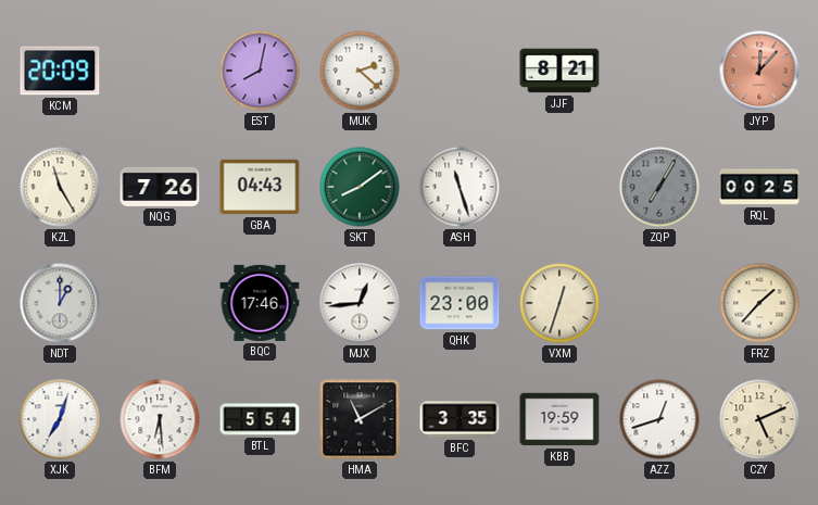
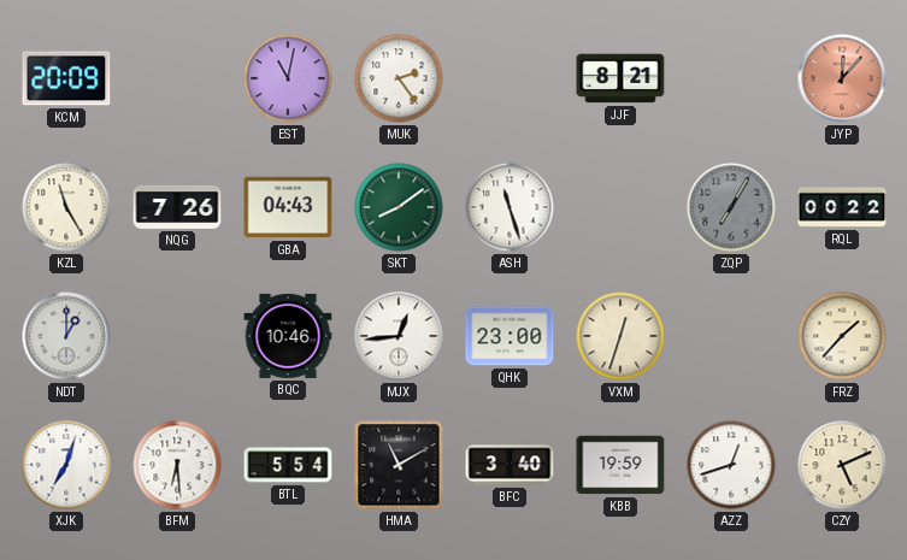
EST: 8:02 -> 11:02
MUK: 2:22 -> 2:24
RQL: 00:25 -> 00:22
BQC: 17:46 -> 10:46
BFC: 3:35 -> 3:40
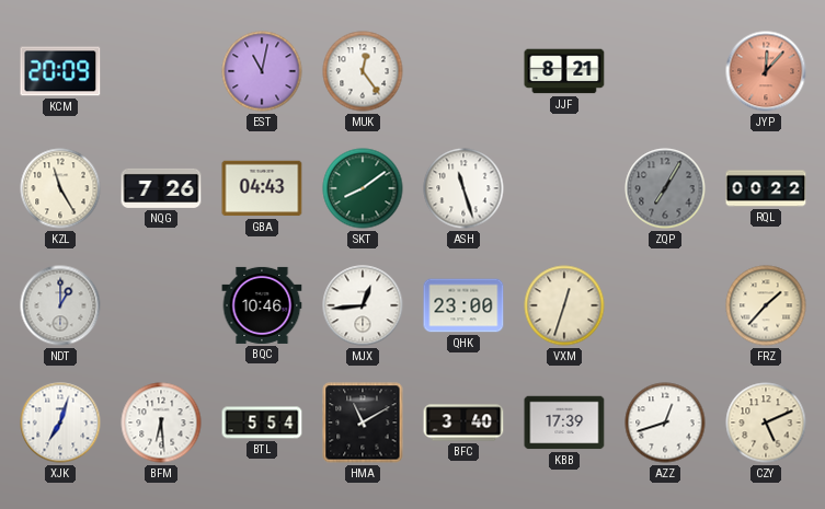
MUK: 2:24 -> 12:24
KBB: 19:59 -> 17:39
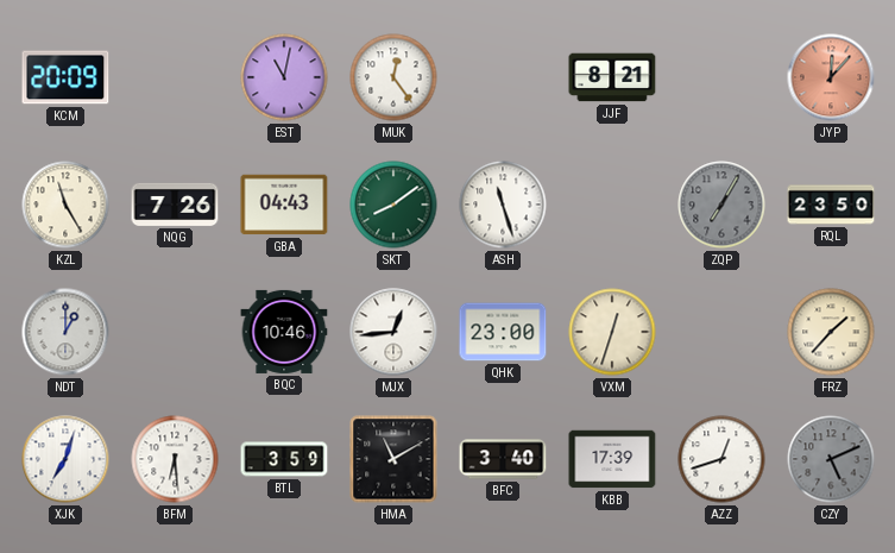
RQL: 00:22 -> 23:50
BTL: 5:54 -> 3:59
CZY dial: cream -> grey
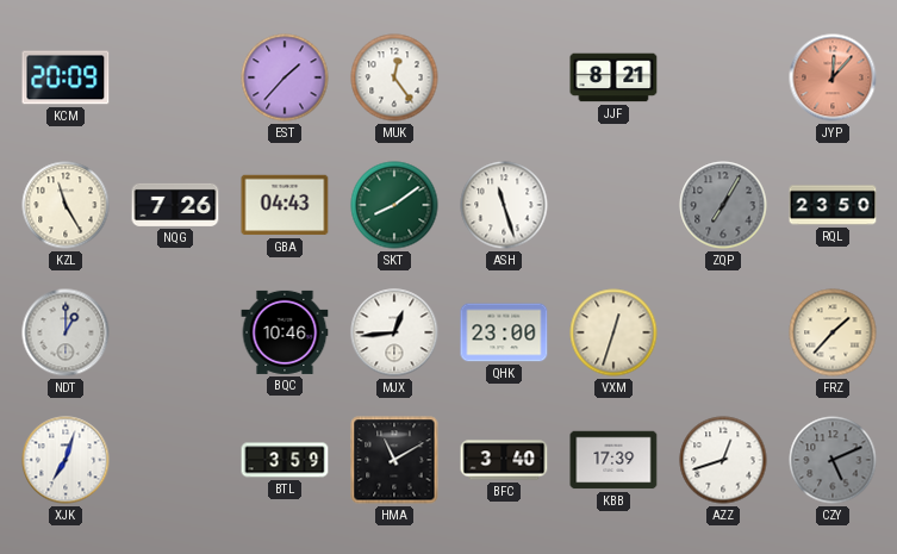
EST: 11:02 -> 1:37
BFM: 6:29 -> none
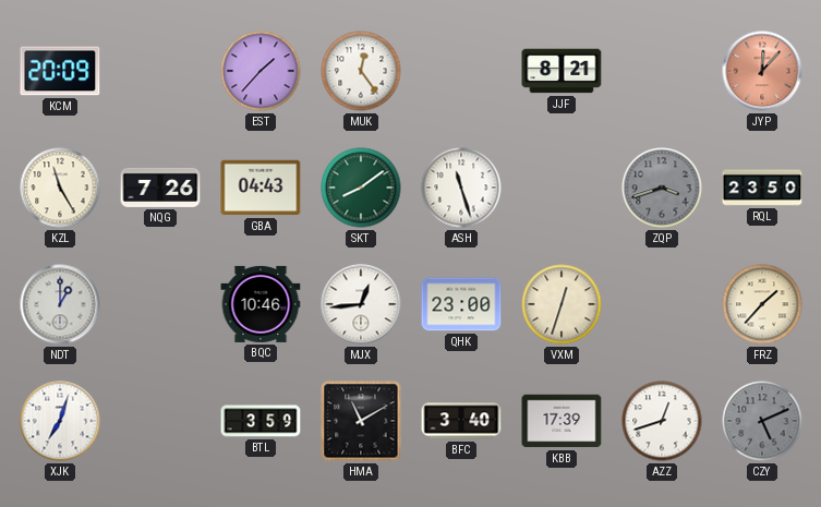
ZQP: 7:05 -> 3:42
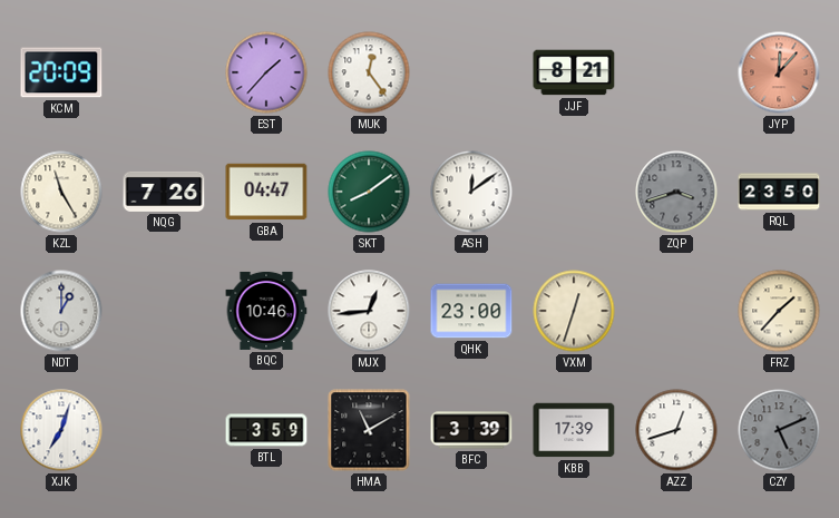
GBA: 04:43 -> 04:47
ASH: 11:27 -> 12:09
BFC: 3:40 -> 3:39
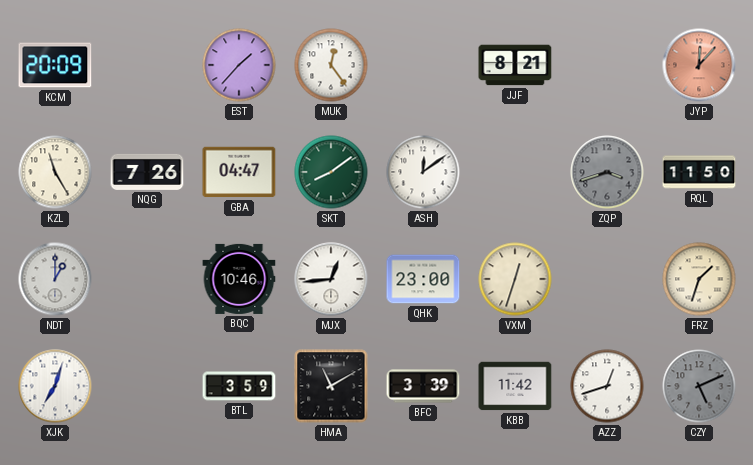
RQL: 23:50 -> 11:50
FRZ: 1:37 -> 1:33
KBB: 17:39 -> 11:42
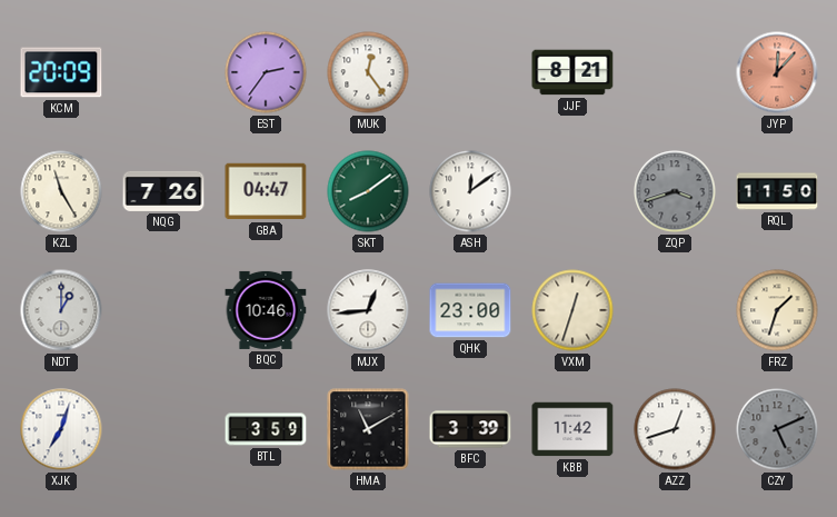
EST: 1:37 -> 2:36
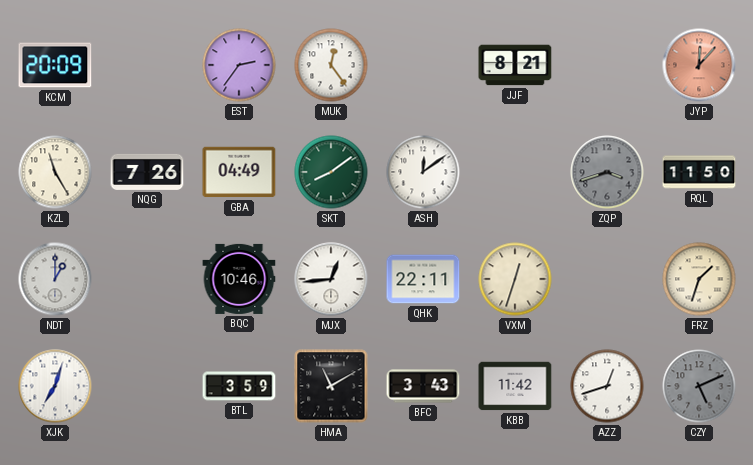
GBA: 04:47 -> 04:49
QHK: 23:00 -> 22:11
BFC: 3:39 -> 3:43
